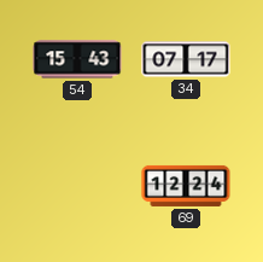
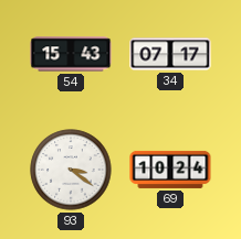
93: none -> 3:21
69: 12:24 -> 10:24
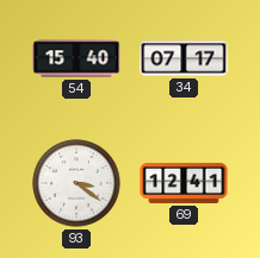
54: 15:43 -> 15:40
69: 10:24 -> 12:41
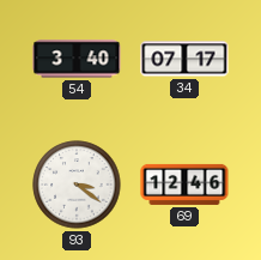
54: 15:40 -> 3:40
69: 12:41 -> 12:46
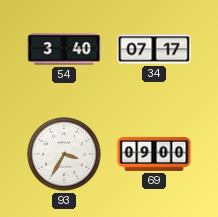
93: 3:21 -> 3:35
69: 12:46 -> 09:00
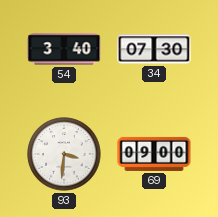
34: 07:17 -> 07:30
93: 3:35 -> 3:31
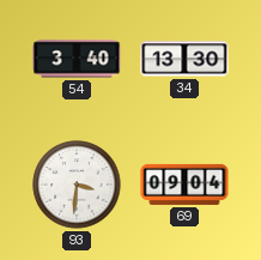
34: 07:30 -> 13:30
69: 09:00 -> 09:04
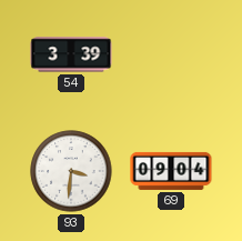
54: 3:40 -> 3:39
34: 13:30 -> none
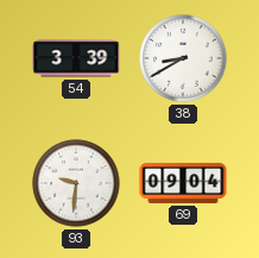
38: none -> 8:40
93: 3:31 -> 9:31
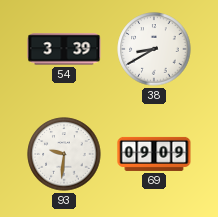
69: 09:04 -> 09:09
